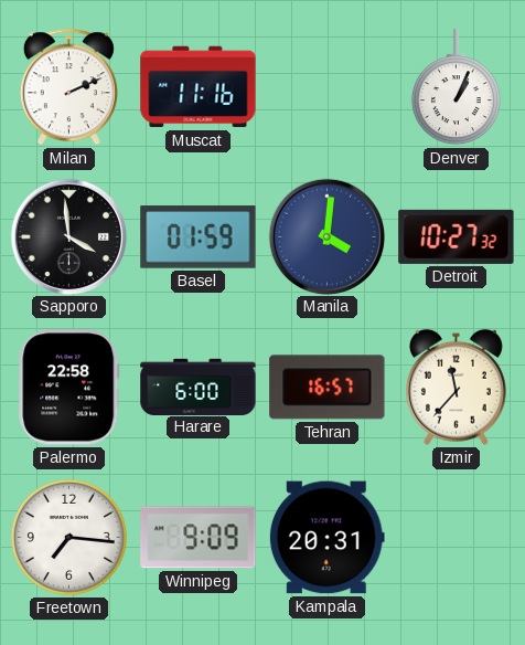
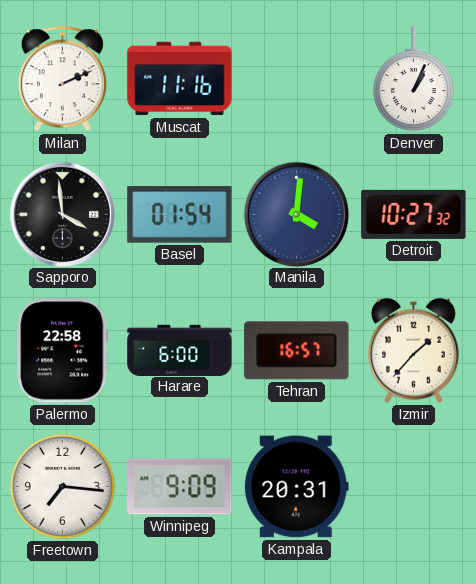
Basel: 01:59 -> 01:54
Izmir: 11:37 -> 1:37
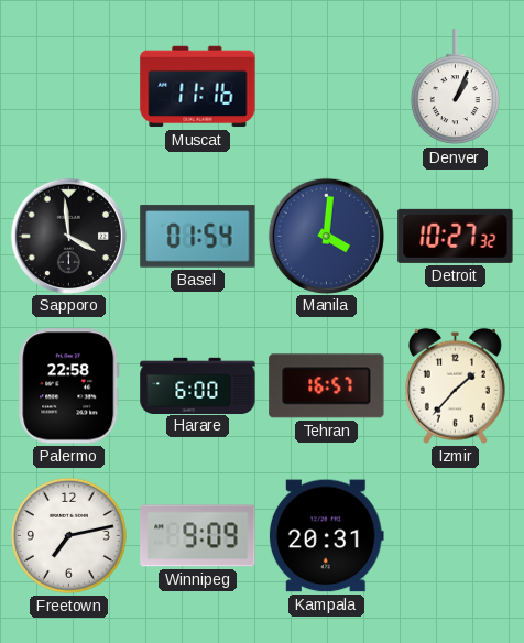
Milan: 2:11 -> none
Freetown: 7:16 -> 7:13
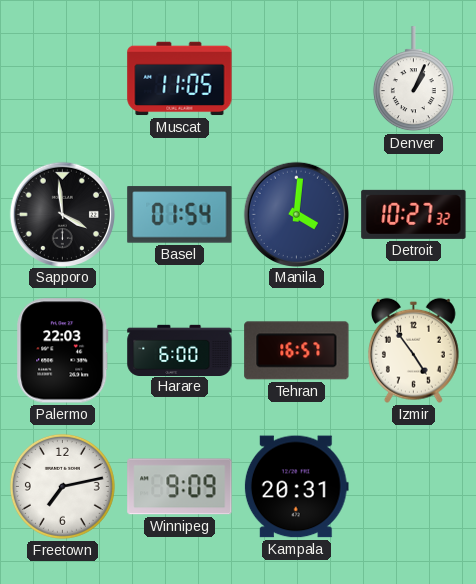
Muscat: 11:16 -> 11:05
Palermo: 22:58 -> 22:03
Izmir: 1:37 -> 4:54
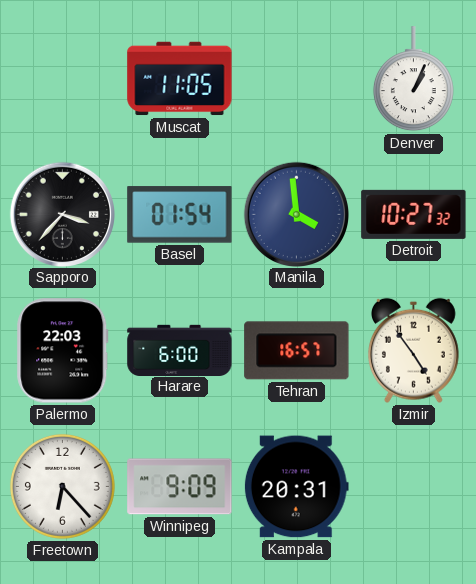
Sapporo: 3:59 -> 3:37
Manila: 4:01 -> 3:59
Freetown: 7:13 -> 6:23
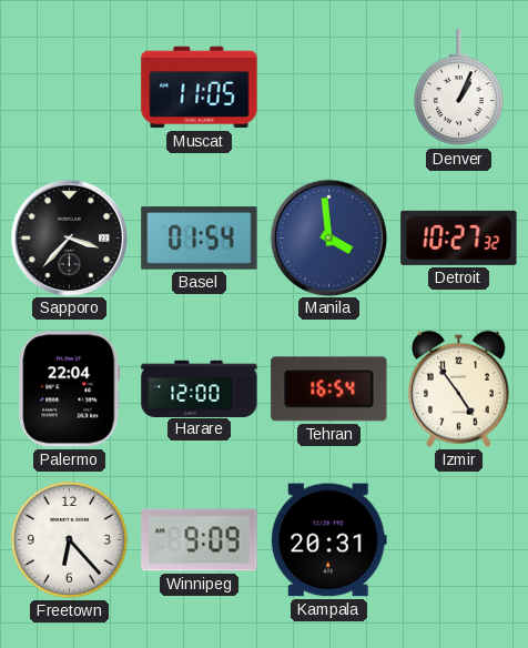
Palermo: 22:03 -> 22:04
Harare: 6:00 -> 12:00
Tehran: 16:57 -> 16:54
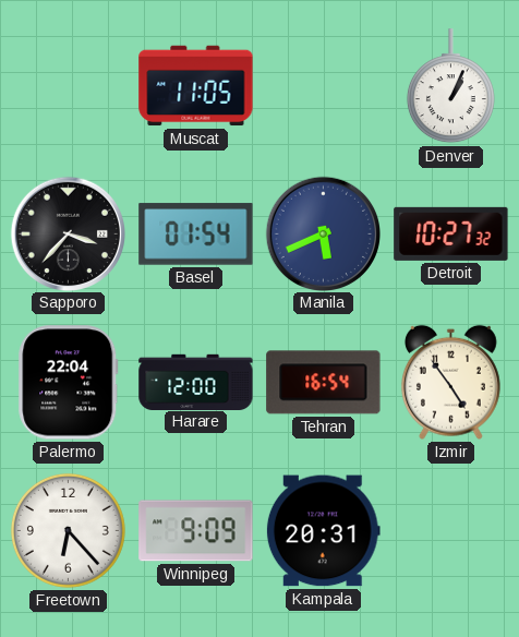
Manila: 3:59 -> 5:41
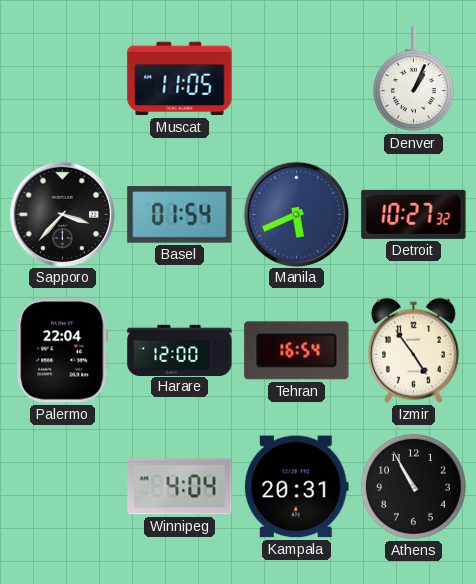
Freetown: 6:23 -> none
Winnipeg: 9:09 -> 4:04
Athens: none -> 10:55
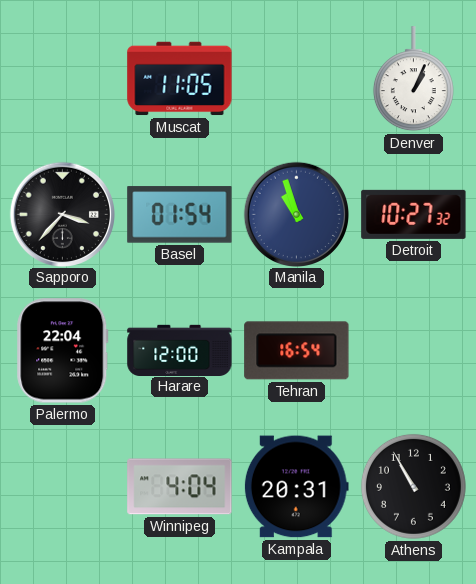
Manila: 5:41 -> 10:57
Izmir: 4:54 -> none
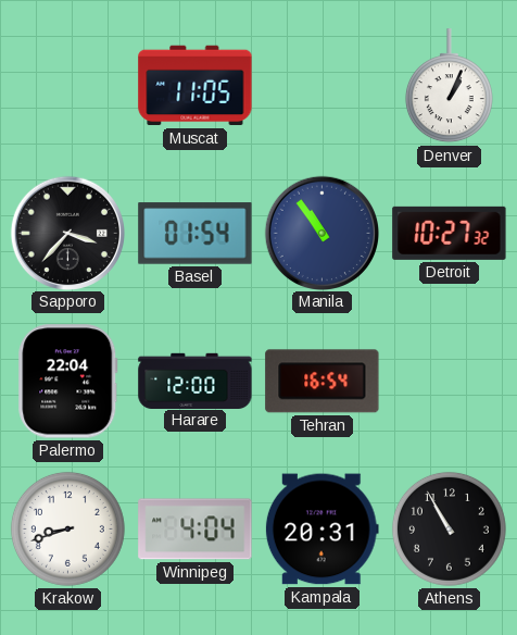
Manila: 10:57 -> 10:54
Krakow: none -> 8:42
